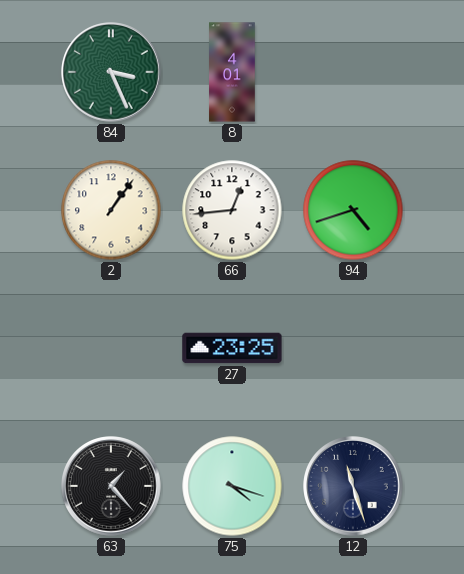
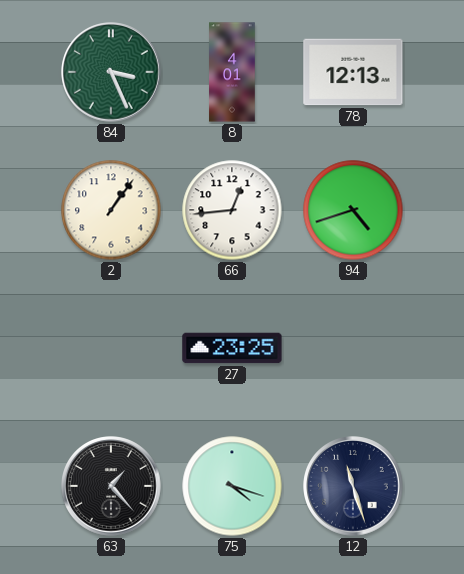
78: none -> 12:13
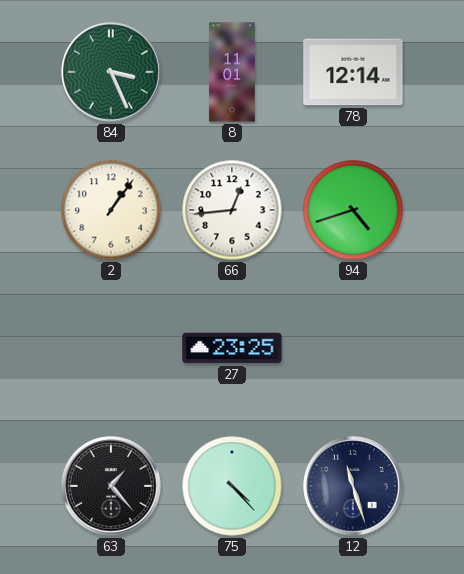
8: 4:01 -> 11:01
78: 12:13 -> 12:14
75: 4:18 -> 4:23
